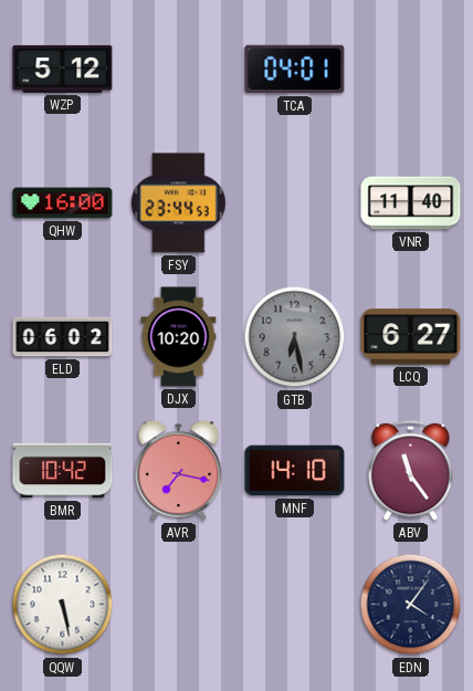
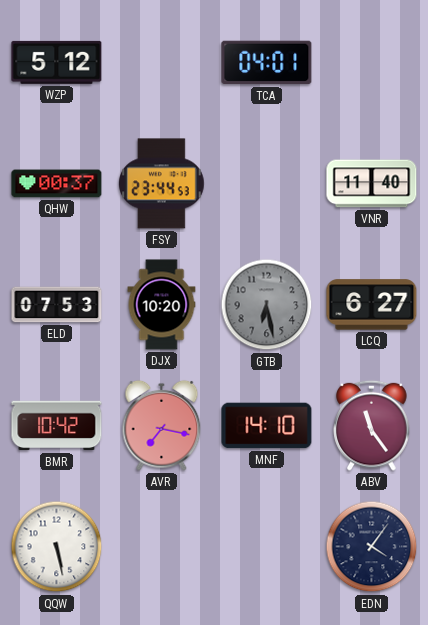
QHW: 16:00 -> 00:37
ELD: 06:02 -> 07:53
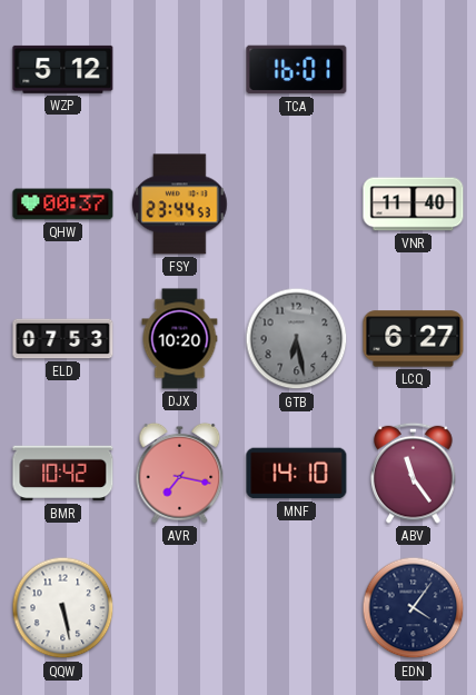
TCA: 04:01 -> 16:01
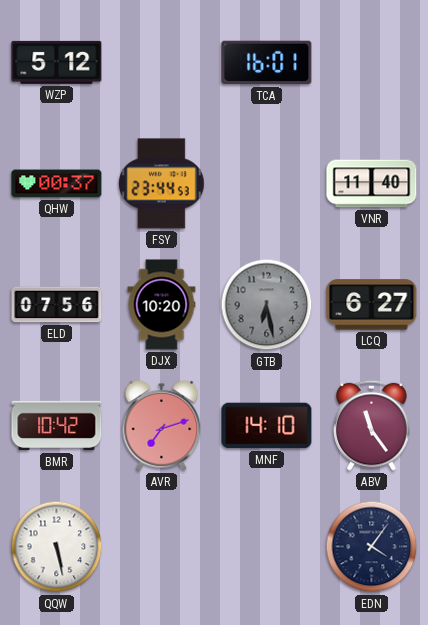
ELD: 07:53 -> 07:56
AVR: 7:17 -> 7:12
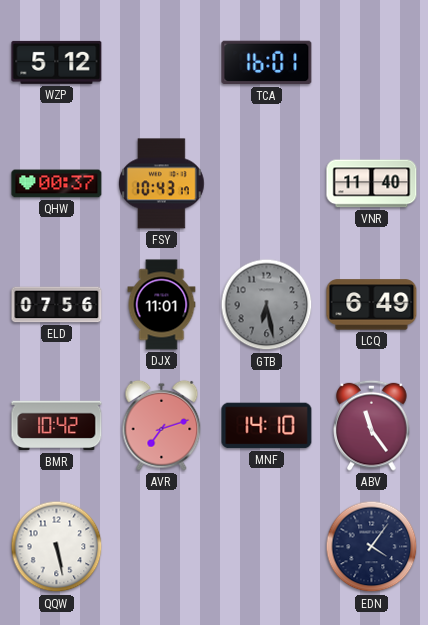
FSY: 23:44 -> 10:43
DJX: 10:20 -> 11:01
LCQ: 6:27 -> 6:49
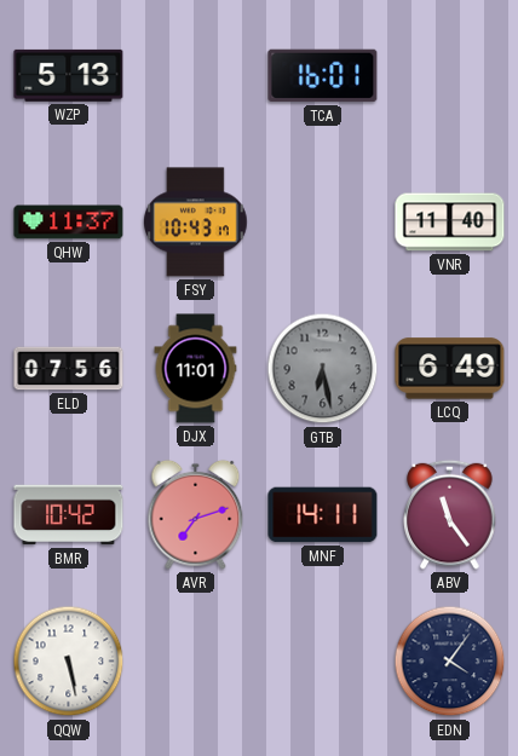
WZP: 5:12 -> 5:13
QHW: 00:37 -> 11:37
MNF: 14:10 -> 14:11
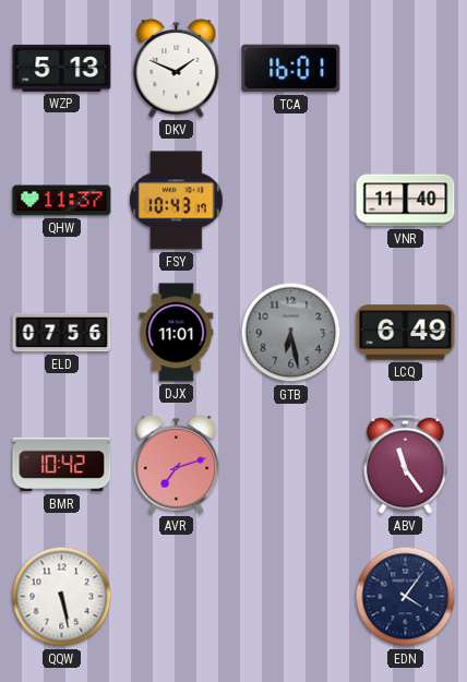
DKV: none -> 1:49
MNF: 14:11 -> none
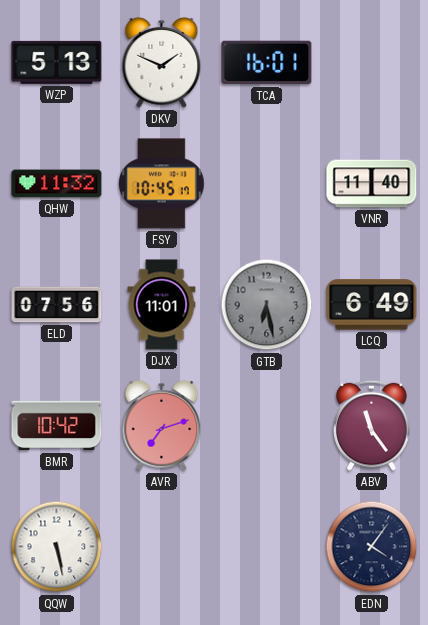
QHW: 11:37 -> 11:32
FSY: 10:43 -> 10:45
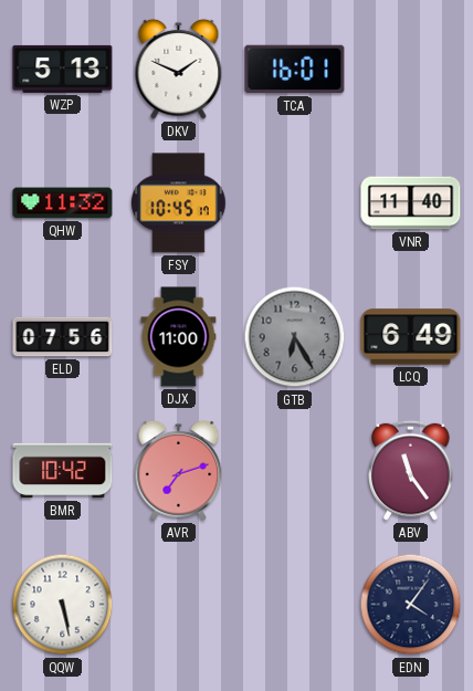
DJX: 11:01 -> 11:00
GTB: 6:28 -> 6:25
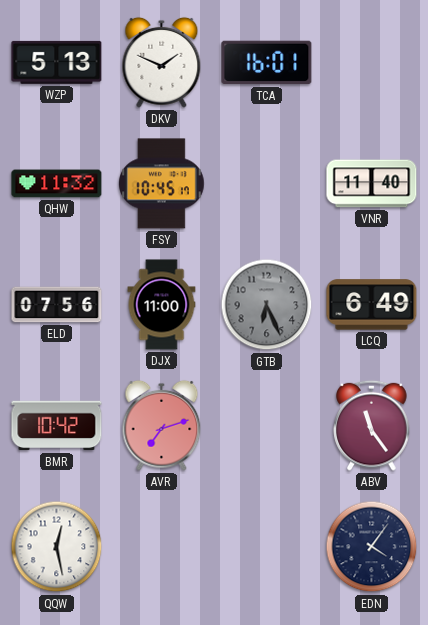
GTB: 6:25 -> 6:26
QQW: 5:28 -> 12:28
